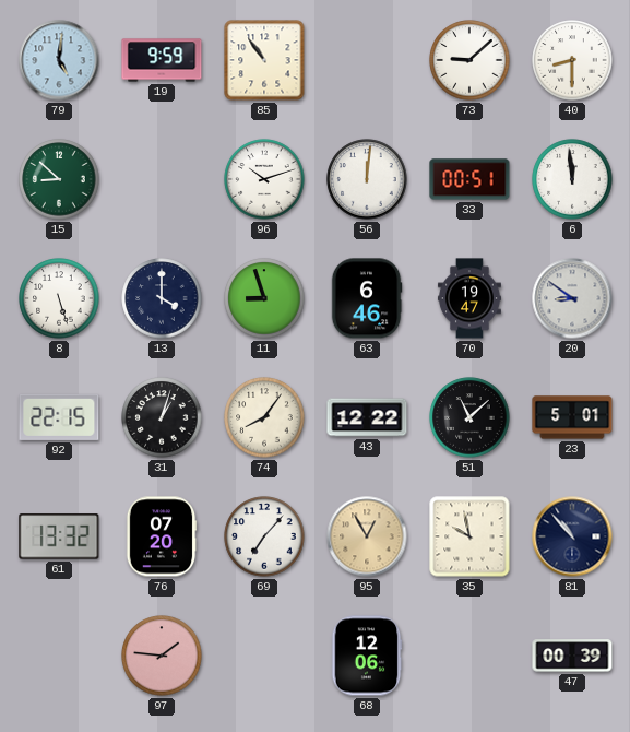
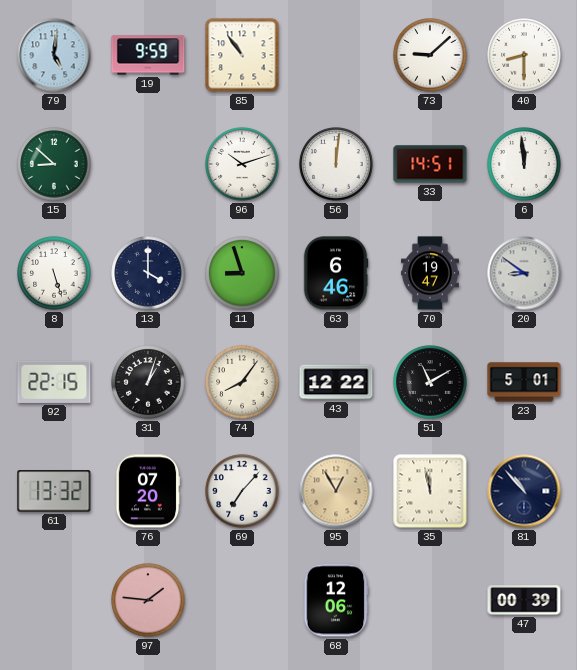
33: 00:51 -> 14:51
51: 11:08 -> 11:10
35: 9:58 -> 11:58
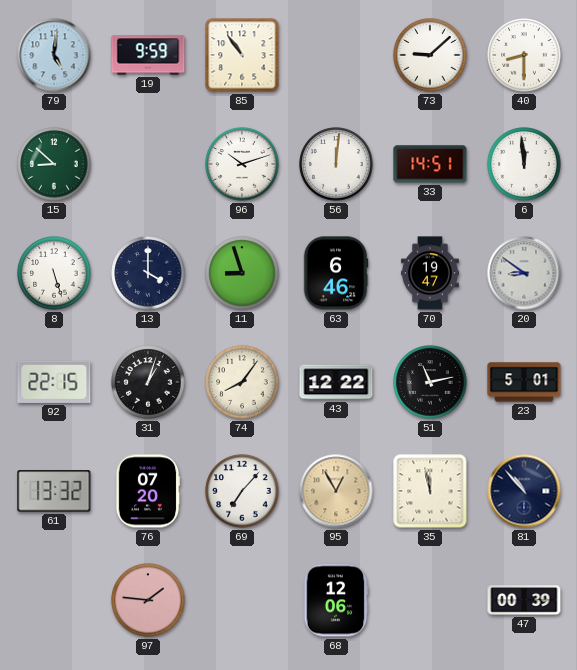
51: 11:10 -> 11:13
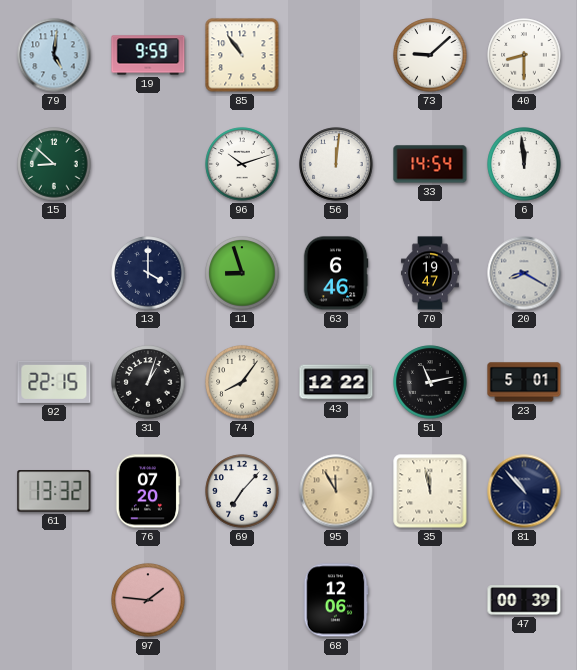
33: 14:51 -> 14:54
8: 5:27 -> none
20: 8:51 -> 8:20
95: 12:55 -> 11:55
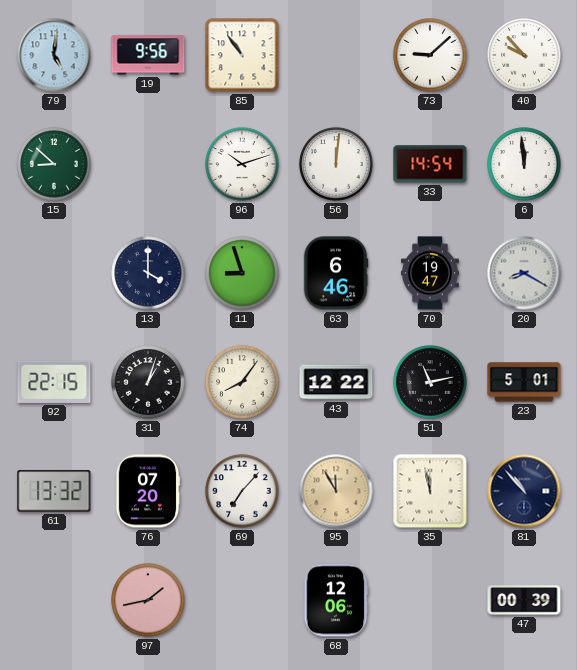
19: 9:59 -> 9:56
40: 8:30 -> 9:53
97: 1:46 -> 1:43
